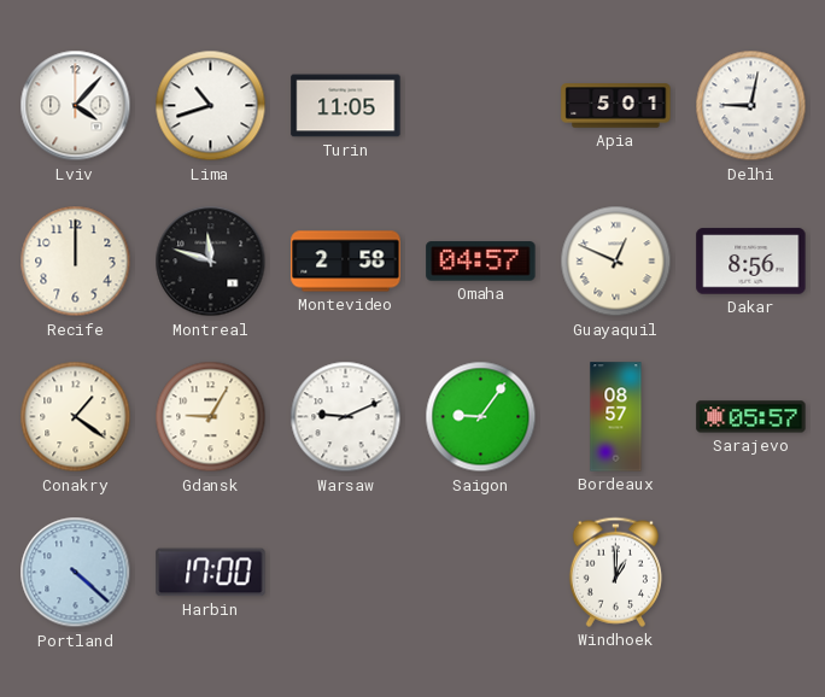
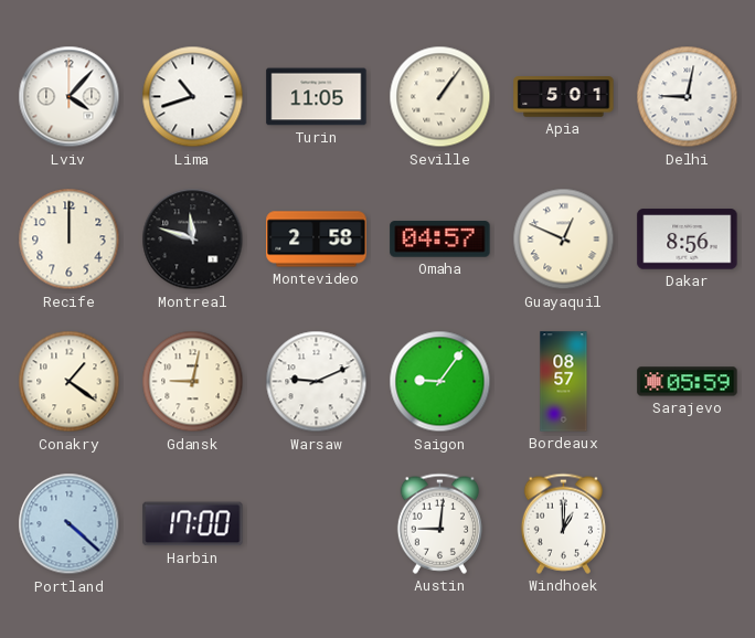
Seville: none -> 1:06
Gdansk: 9:05 -> 9:02
Sarajevo: 05:57 -> 05:59
Austin: none -> 9:01
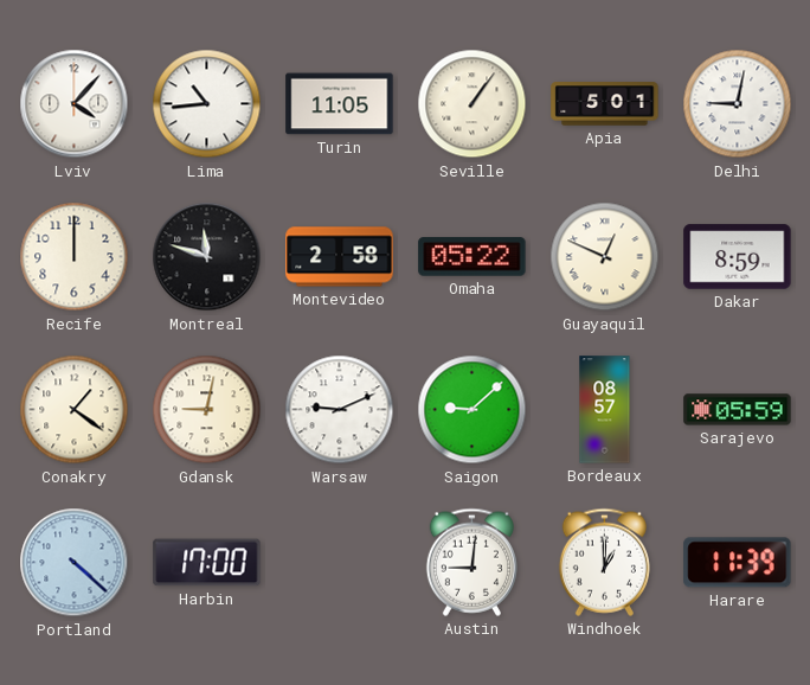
Lima: 10:42 -> 10:44
Omaha: 04:57 -> 05:22
Dakar: 8:56 -> 8:59
Saigon: 9:06 -> 9:08
Harare: none -> 11:39
